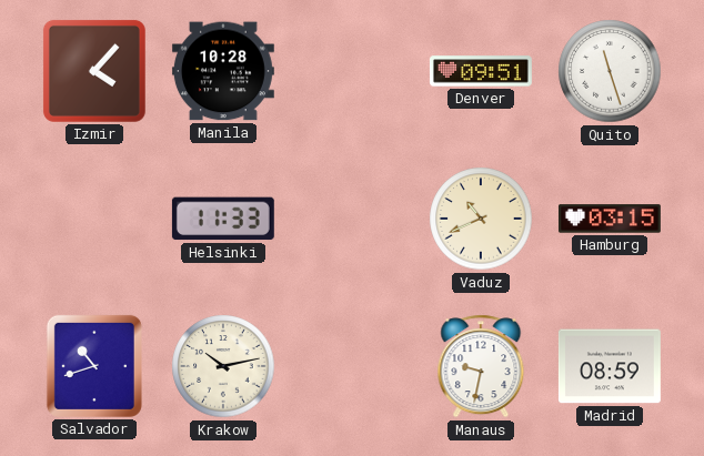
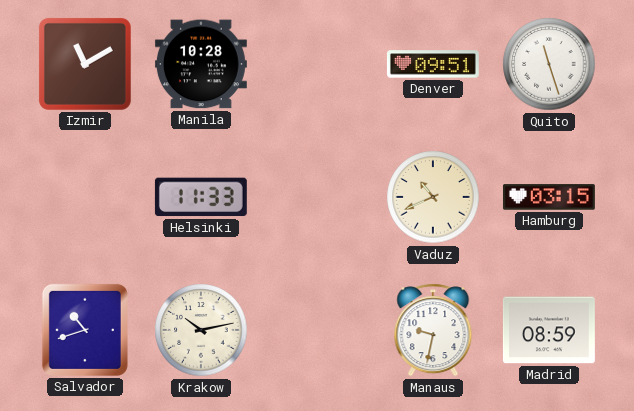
Izmir: 4:07 -> 11:10
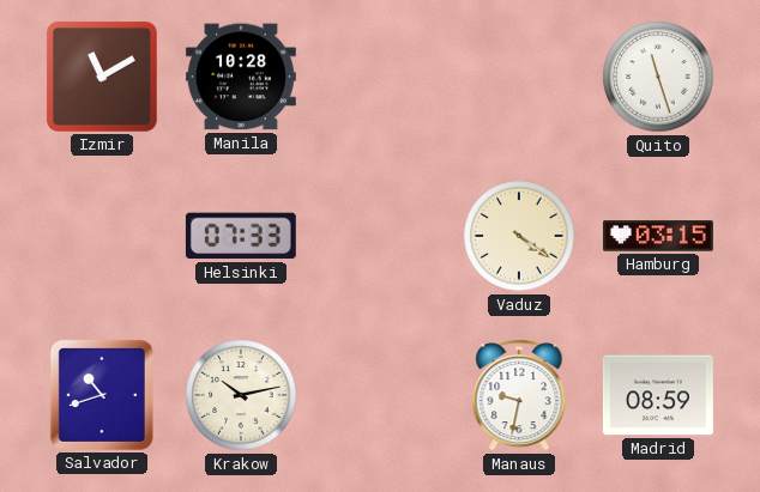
Denver: 09:51 -> none
Helsinki: 11:33 -> 07:33
Vaduz: 10:41 -> 4:21
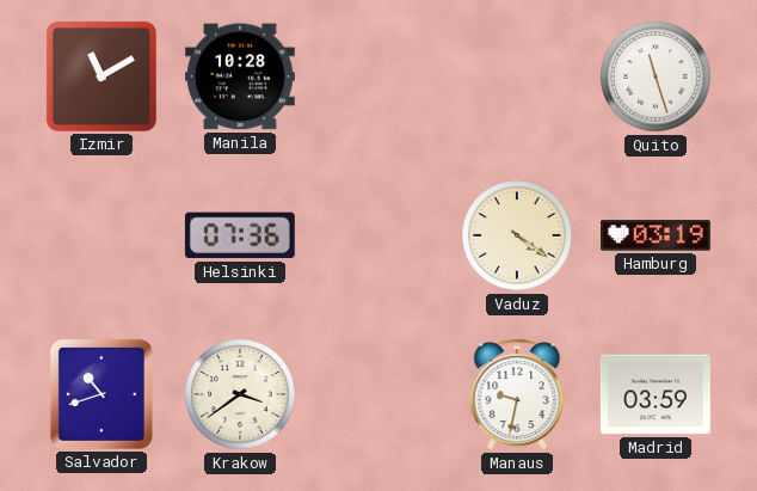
Helsinki: 07:33 -> 07:36
Hamburg: 03:15 -> 03:19
Krakow: 10:13 -> 3:39
Madrid: 08:59 -> 03:59
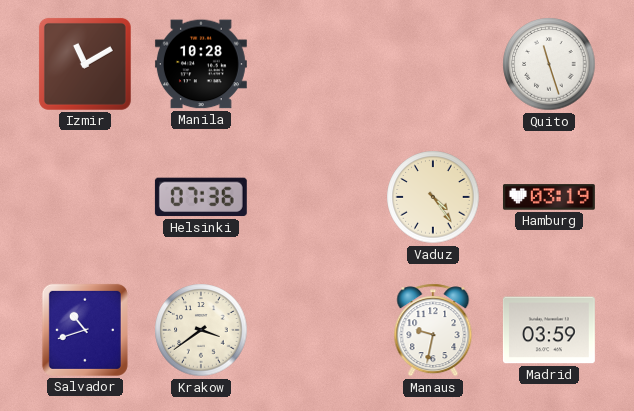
Vaduz: 4:21 -> 4:24
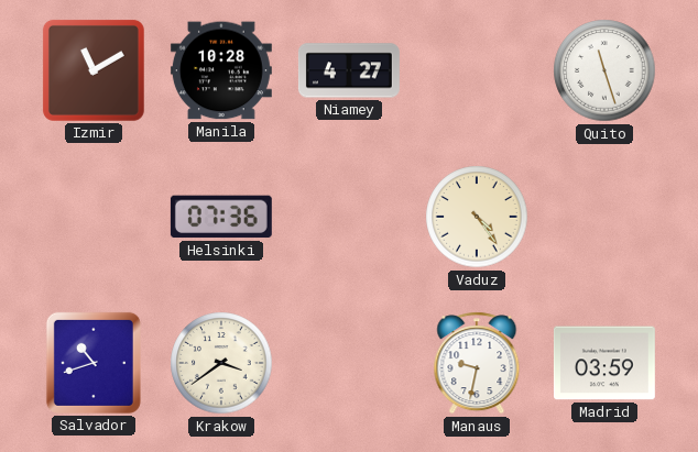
Niamey: none -> 4:27
Hamburg: 03:19 -> none
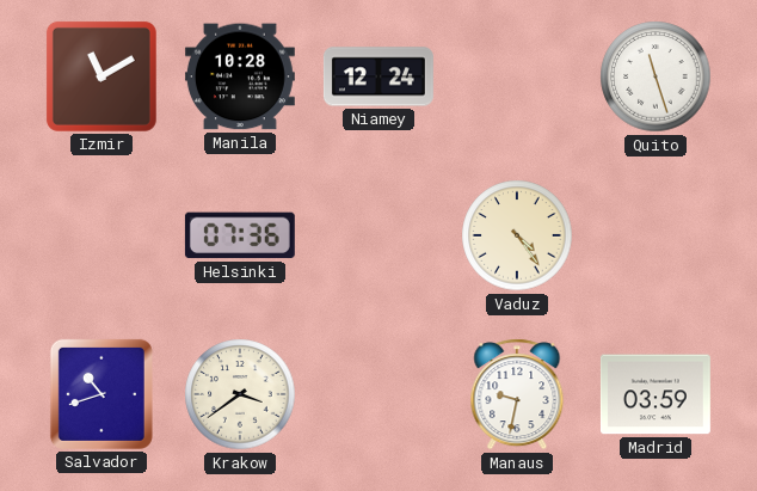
Niamey: 4:27 -> 12:24
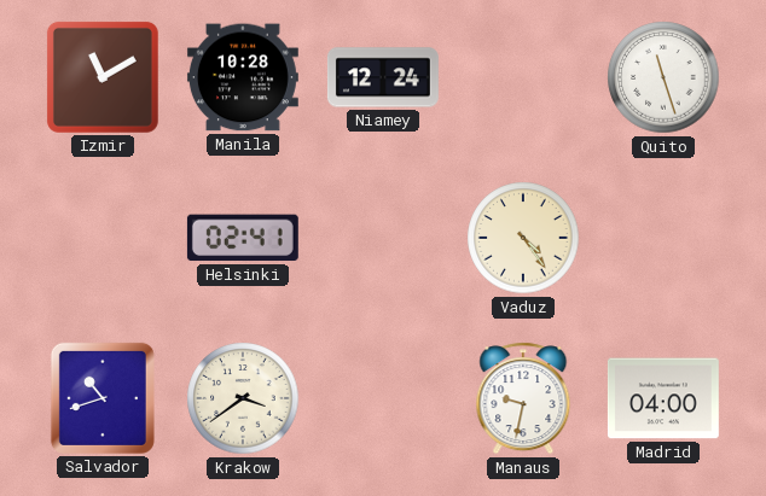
Helsinki: 07:36 -> 02:41
Madrid: 03:59 -> 04:00
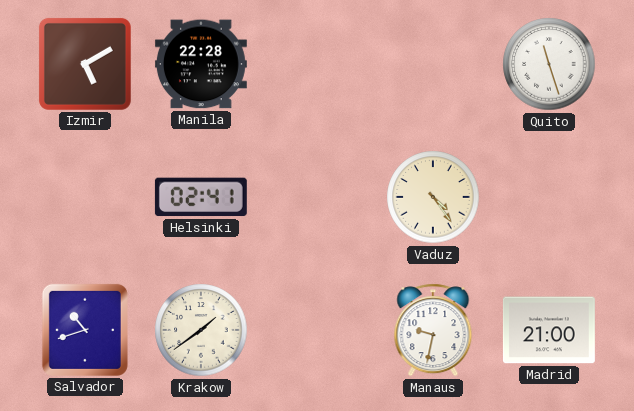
Izmir: 11:10 -> 5:10
Manila: 10:28 -> 22:28
Niamey: 12:24 -> none
Krakow: 3:39 -> 1:39
Madrid: 04:00 -> 21:00
